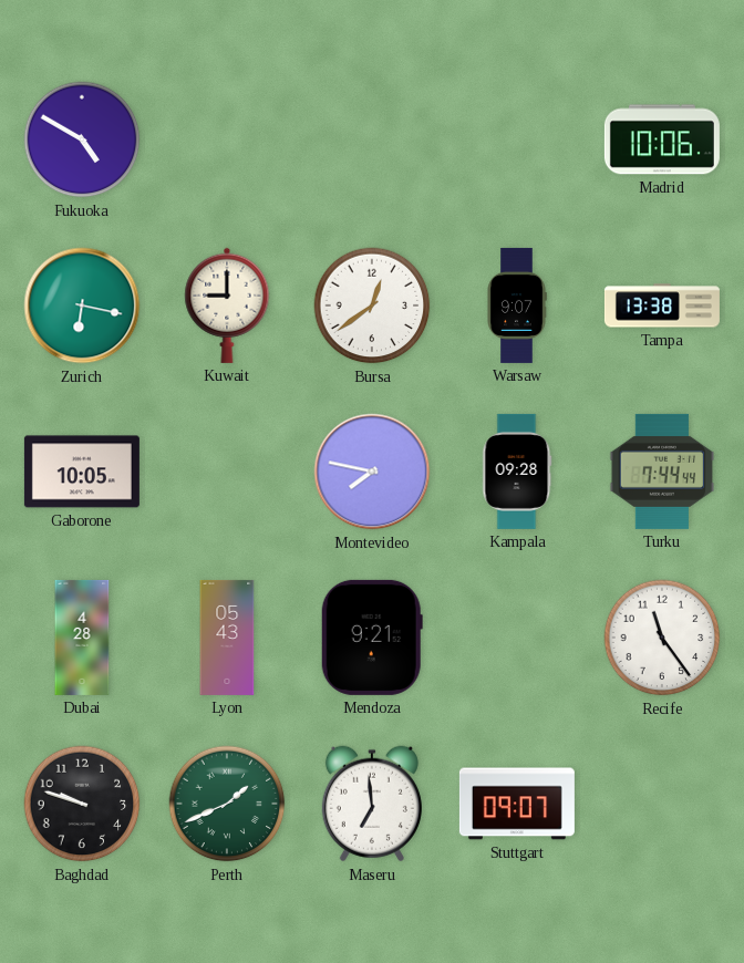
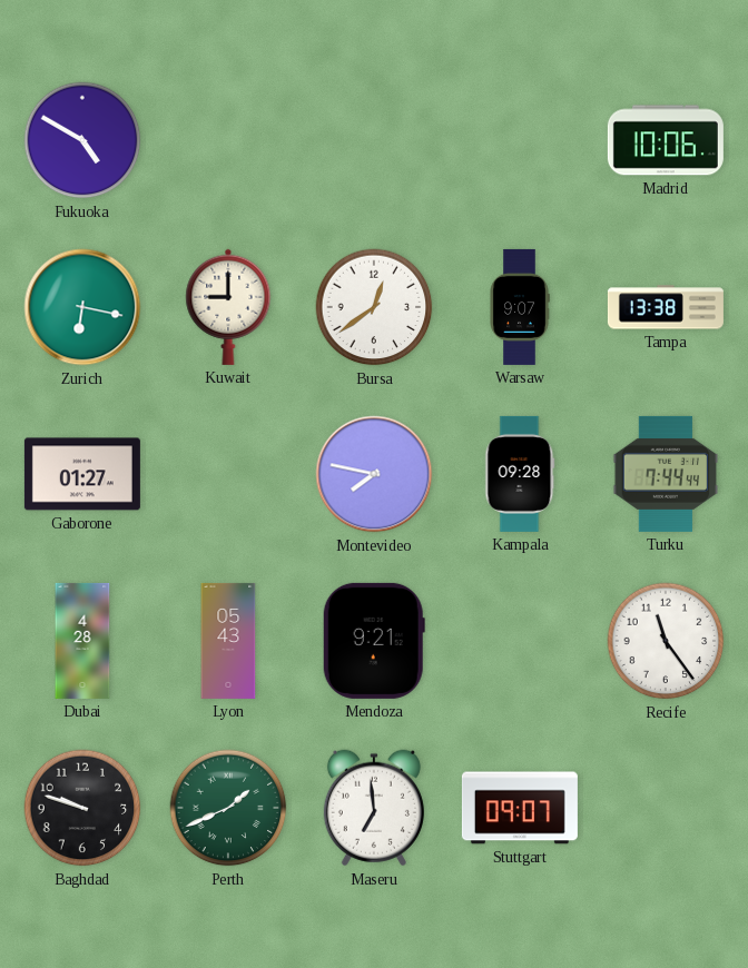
Gaborone: 10:05 -> 01:27
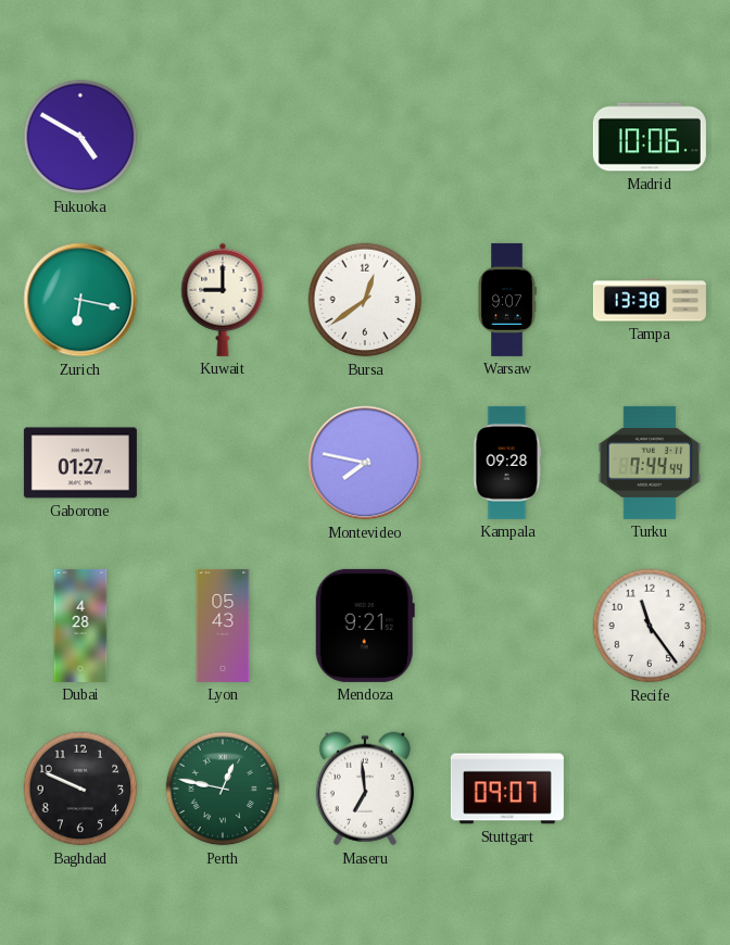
Baghdad: 9:48 -> 9:49
Perth: 1:41 -> 12:47
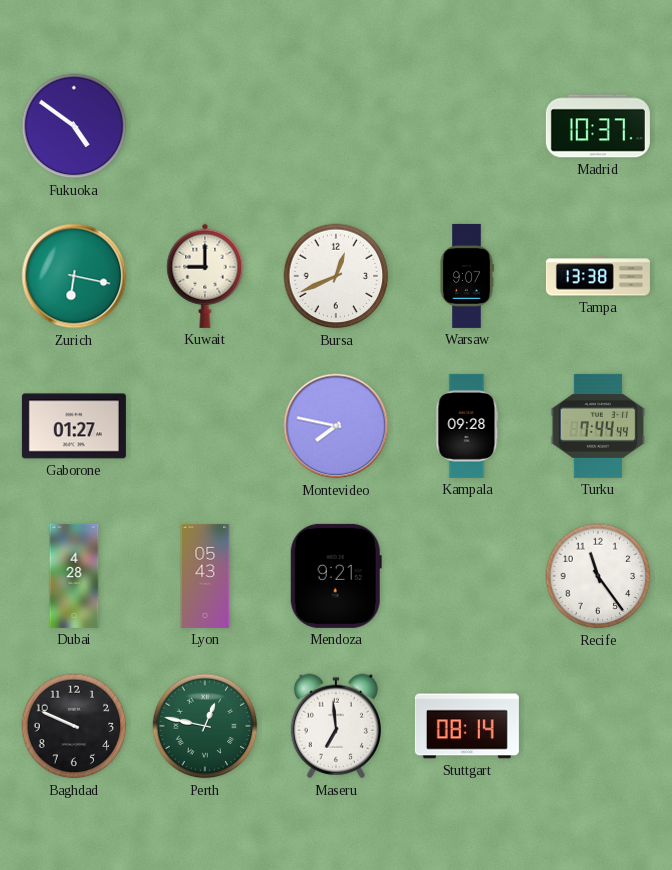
Fukuoka: 4:50 -> 4:51
Madrid: 10:06 -> 10:37
Bursa: 12:39 -> 12:41
Stuttgart: 09:07 -> 08:14
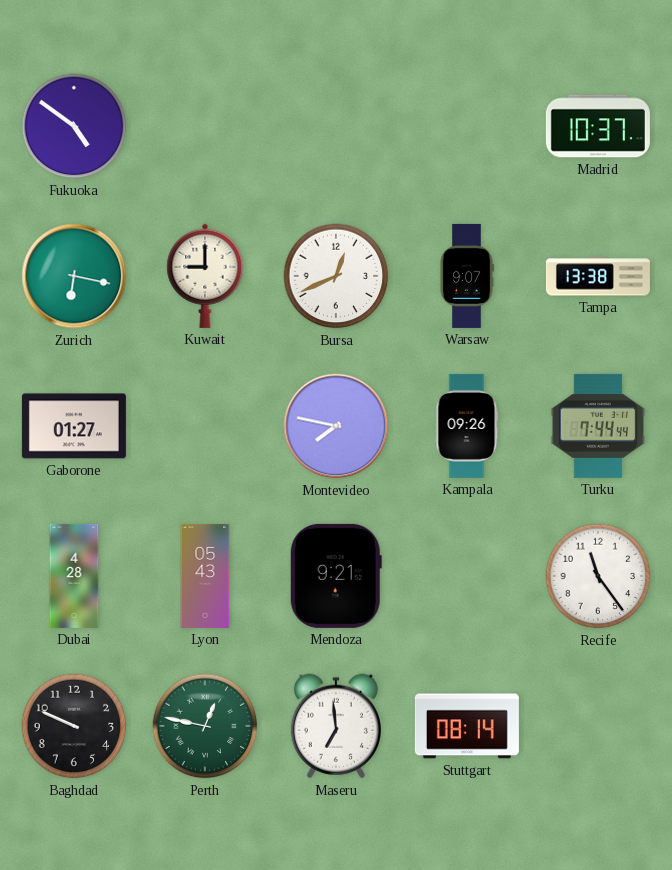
Kampala: 09:28 -> 09:26
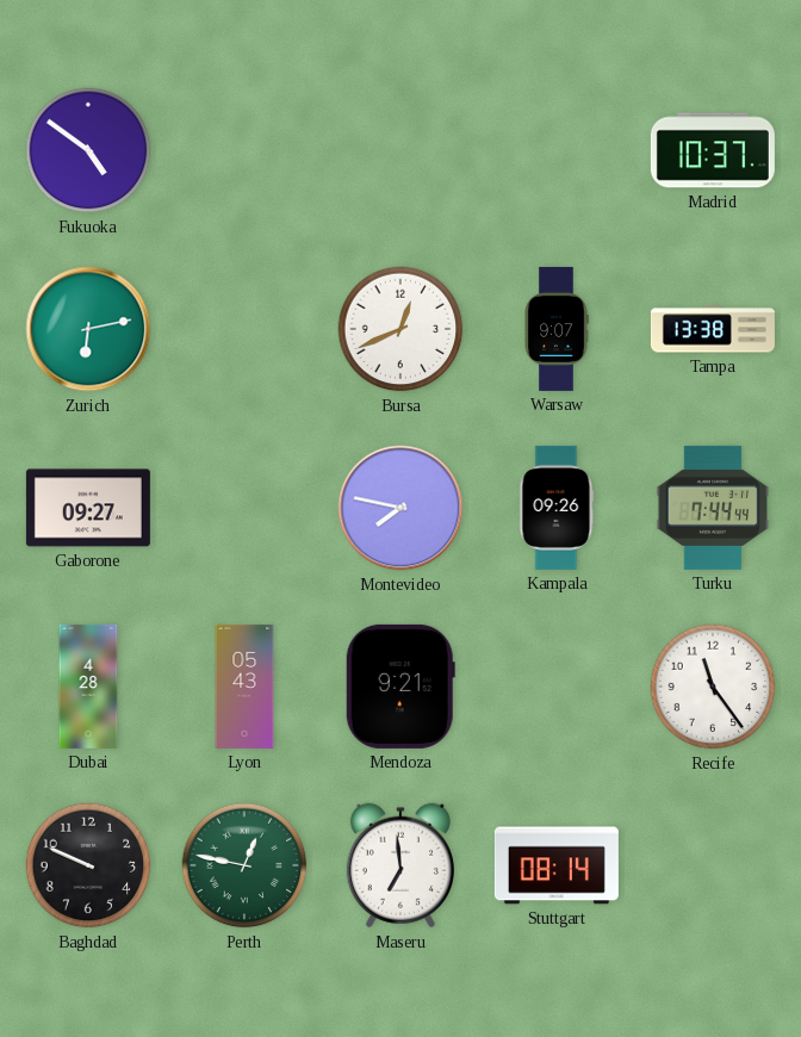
Zurich: 6:17 -> 6:13
Kuwait: 9:00 -> none
Gaborone: 01:27 -> 09:27
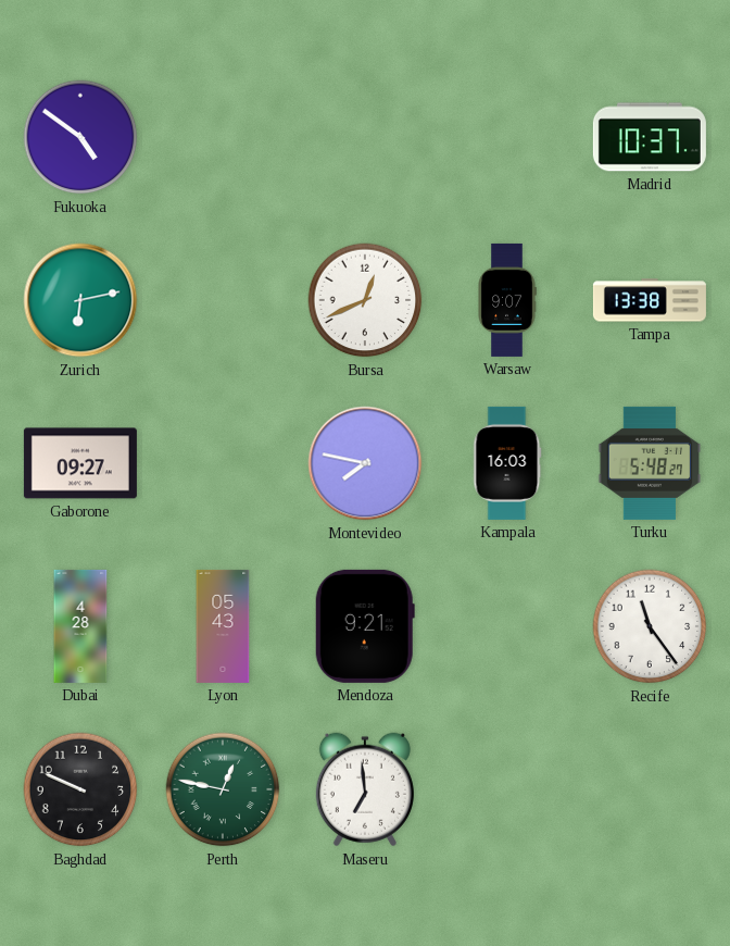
Kampala: 09:26 -> 16:03
Turku: 7:44 -> 5:48
Stuttgart: 08:14 -> none
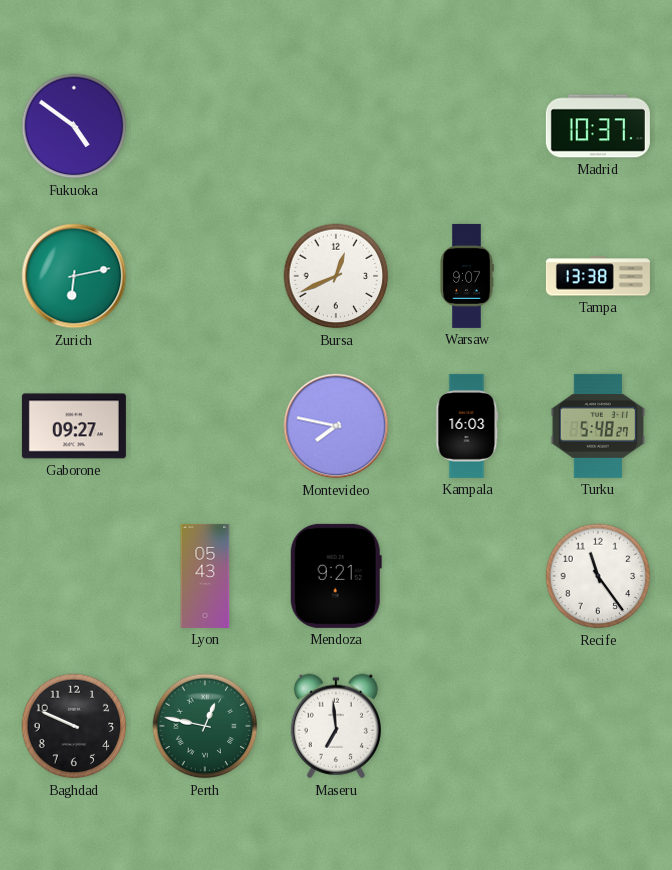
Dubai: 4:28 -> none
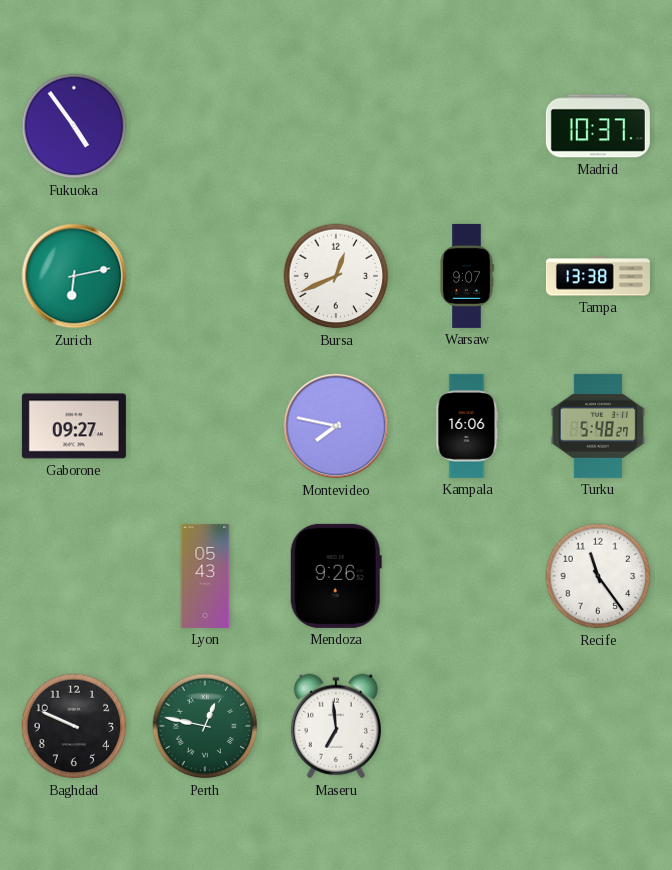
Fukuoka: 4:51 -> 4:54
Kampala: 16:03 -> 16:06
Mendoza: 9:21 -> 9:26
